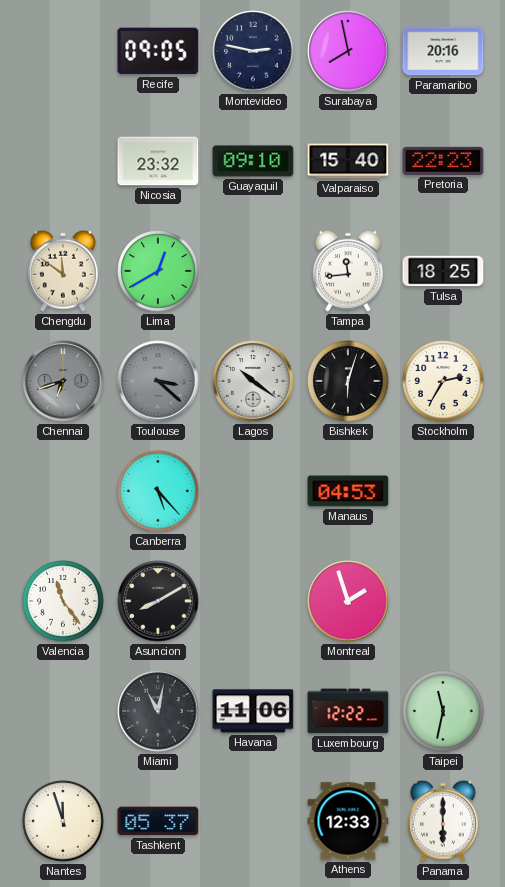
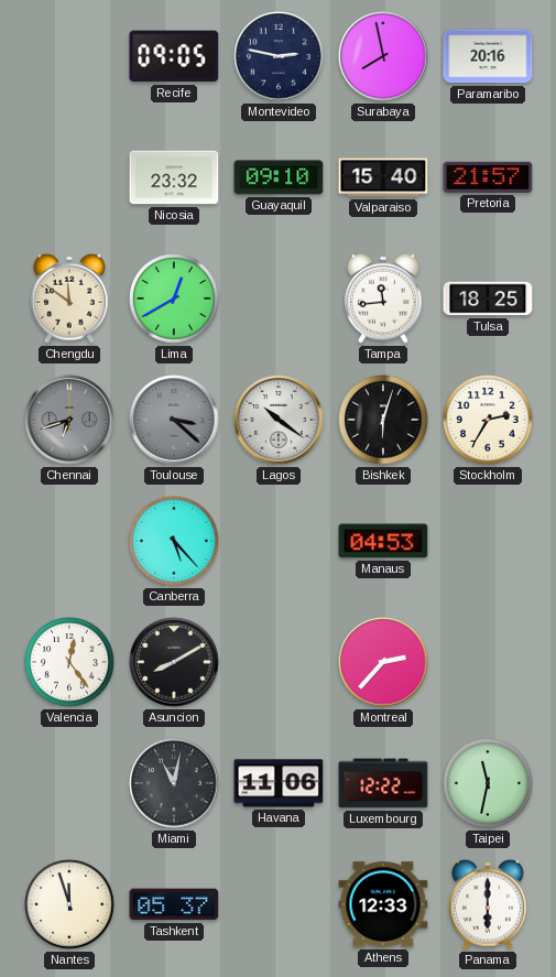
Pretoria: 22:23 -> 21:57
Valencia: 11:24 -> 12:24
Montreal: 1:57 -> 2:37
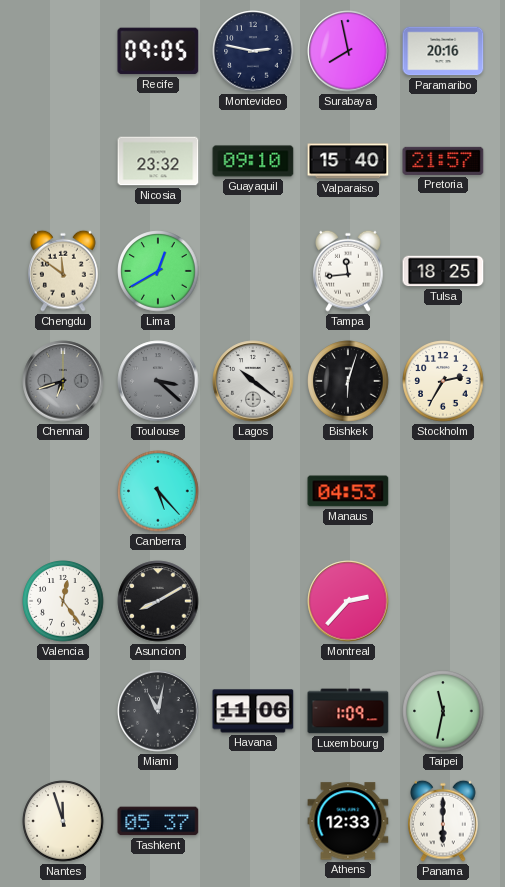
Luxembourg: 12:22 -> 1:09
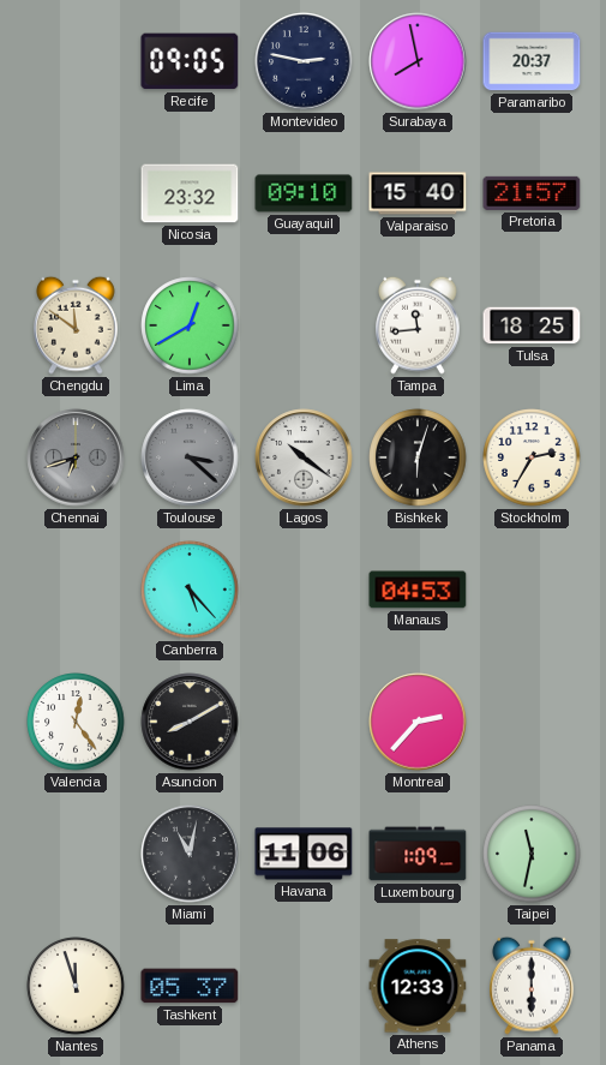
Paramaribo: 20:16 -> 20:37
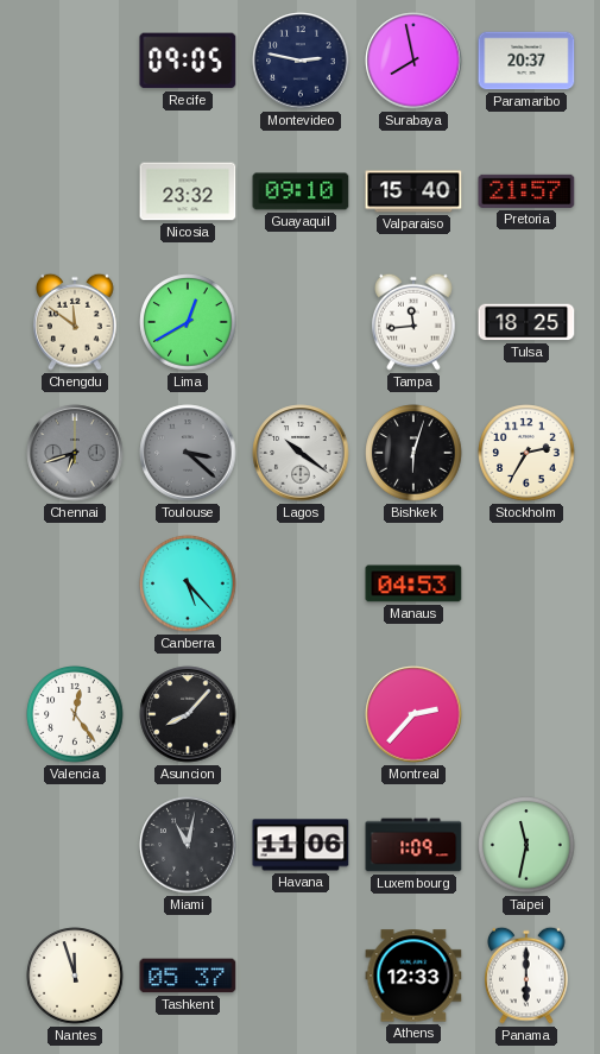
Asuncion: 8:10 -> 8:07
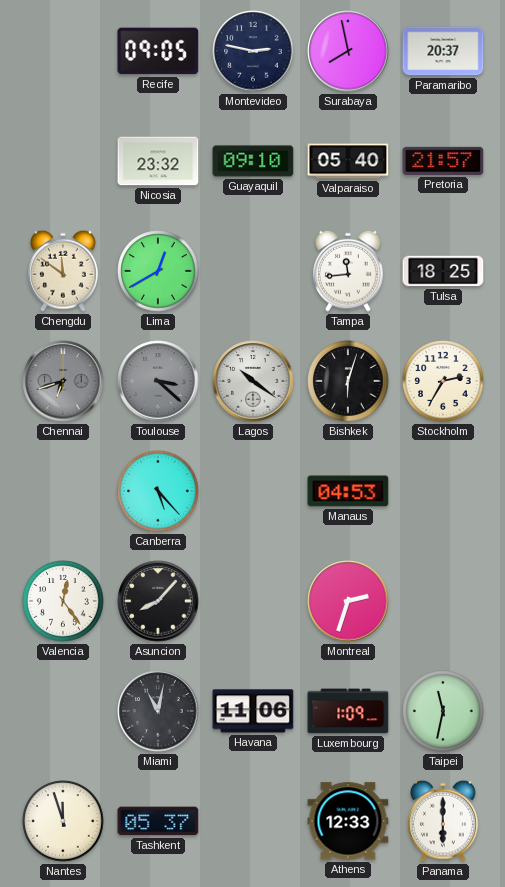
Valparaiso: 15:40 -> 05:40
Montreal: 2:37 -> 2:33
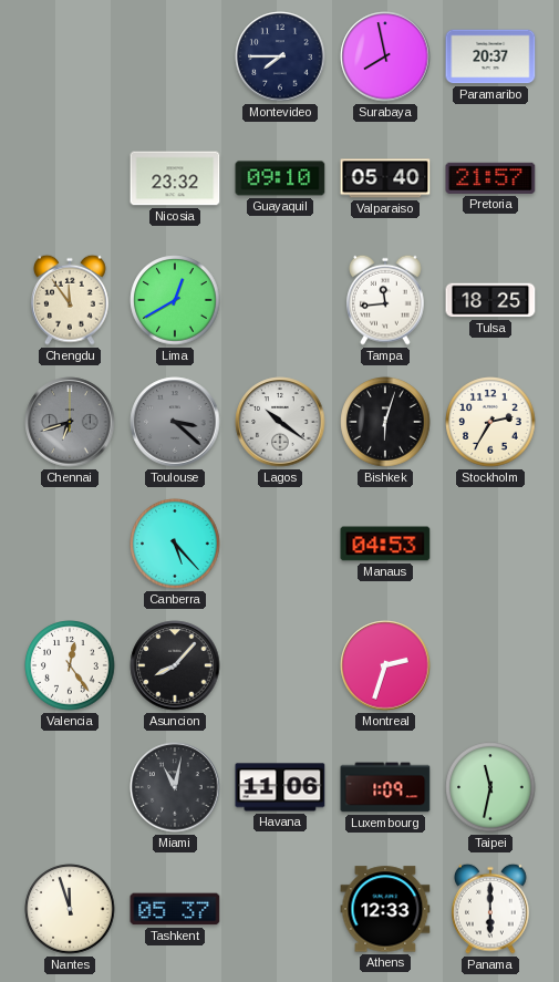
Recife: 09:05 -> none
Montevideo: 2:47 -> 7:45
Chengdu: 11:51 -> 11:54
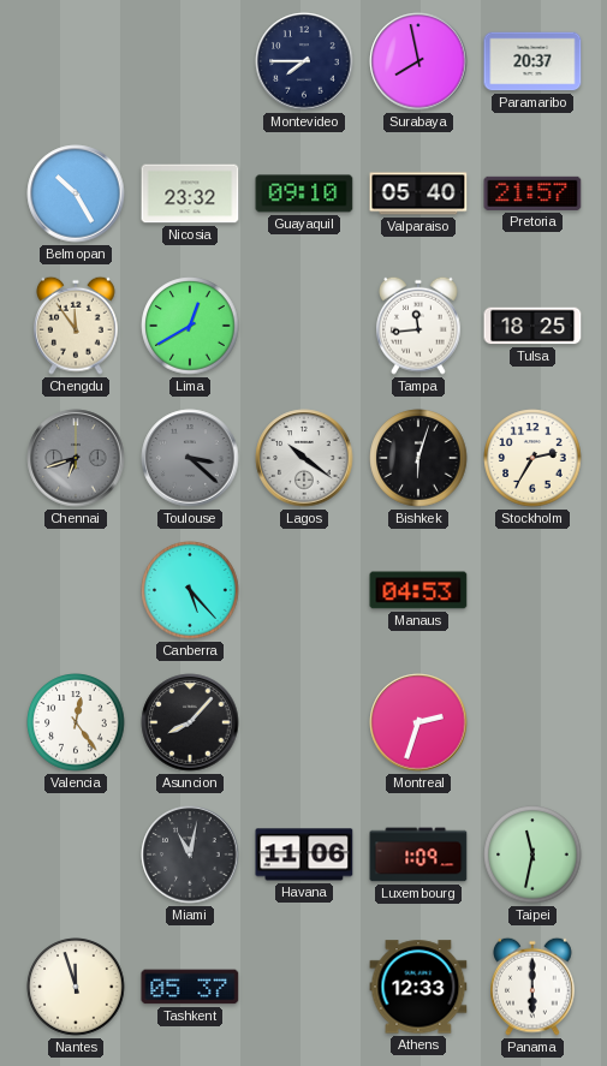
Belmopan: none -> 10:25
